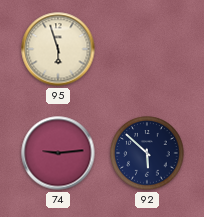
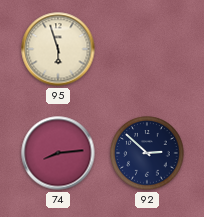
74: 9:14 -> 8:14
92: 5:52 -> 2:52
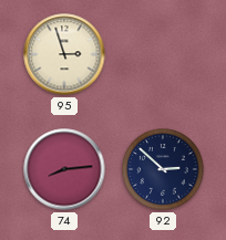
95: 5:57 -> 2:57
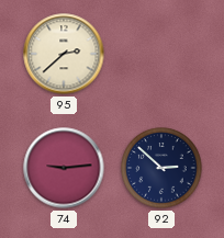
95: 2:57 -> 2:38
74: 8:14 -> 9:14
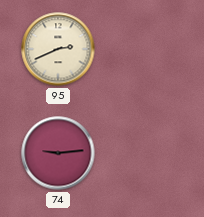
95: 2:38 -> 2:41
92: 2:52 -> none
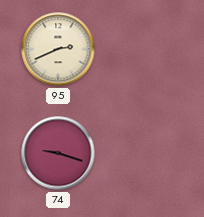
74: 9:14 -> 9:18
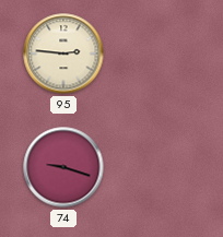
95: 2:41 -> 2:46
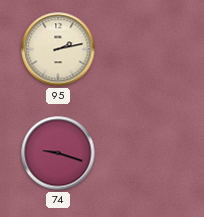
95: 2:46 -> 2:13
